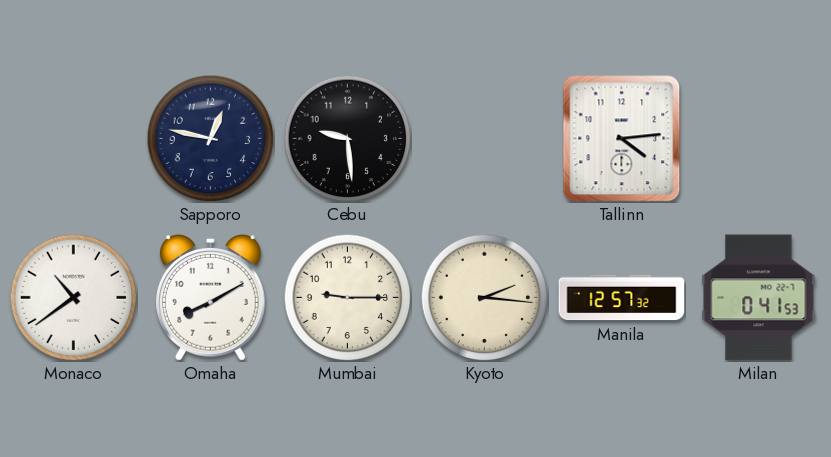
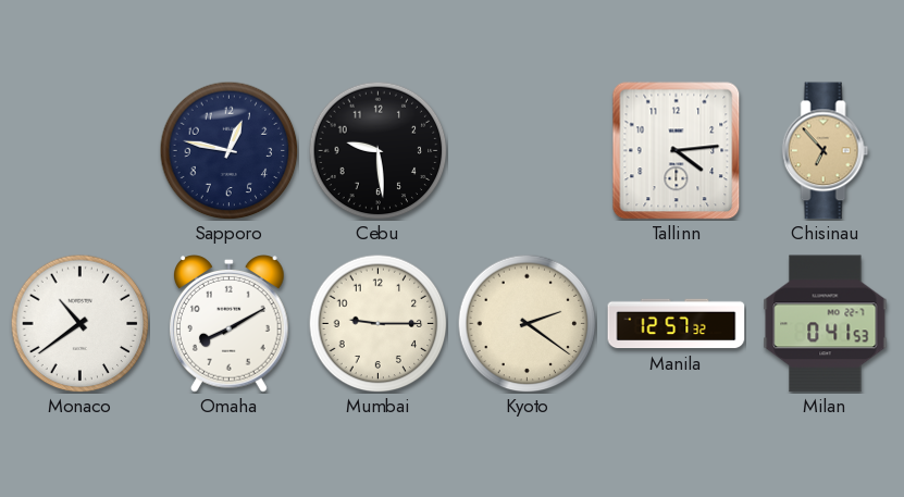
Chisinau: none -> 6:53
Kyoto: 2:16 -> 2:21
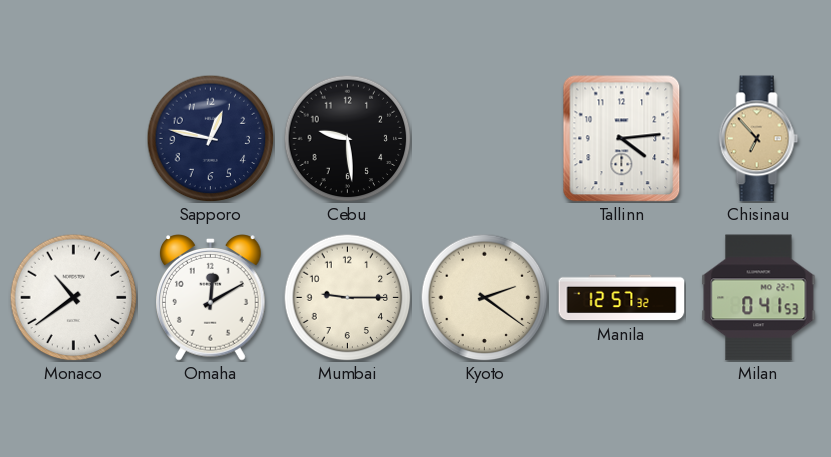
Omaha: 8:10 -> 12:10
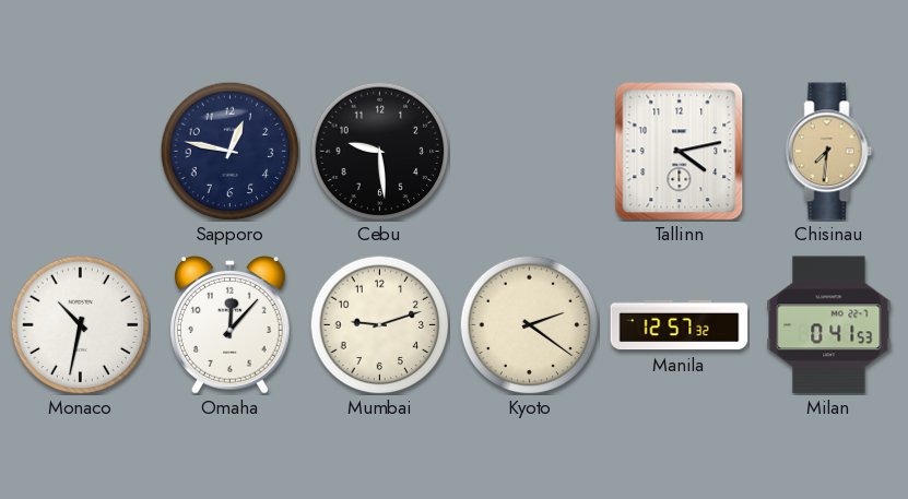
Tallinn: 4:14 -> 4:13
Chisinau: 6:53 -> 7:31
Monaco: 10:39 -> 10:32
Omaha: 12:10 -> 12:07
Mumbai: 9:15 -> 9:12
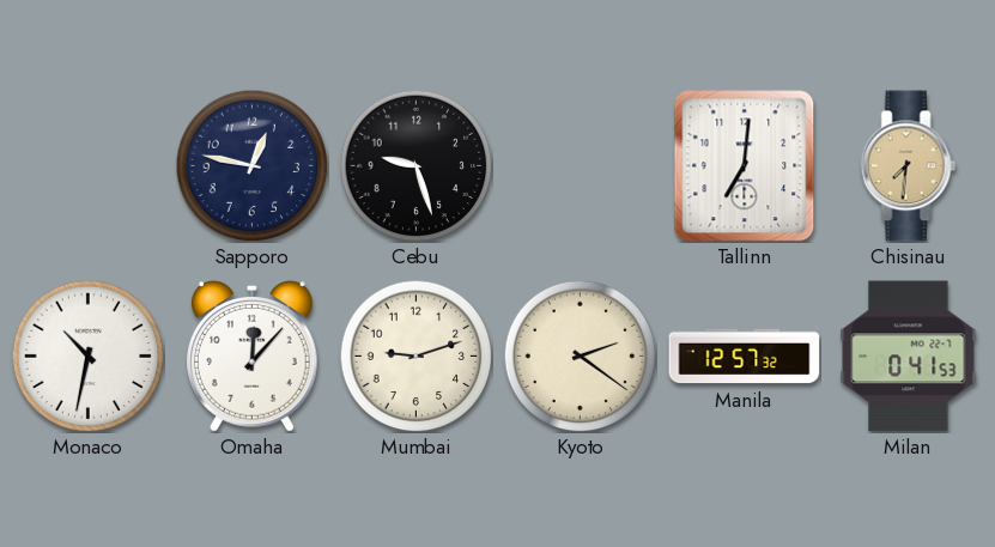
Cebu: 9:29 -> 9:27
Tallinn: 4:13 -> 7:01
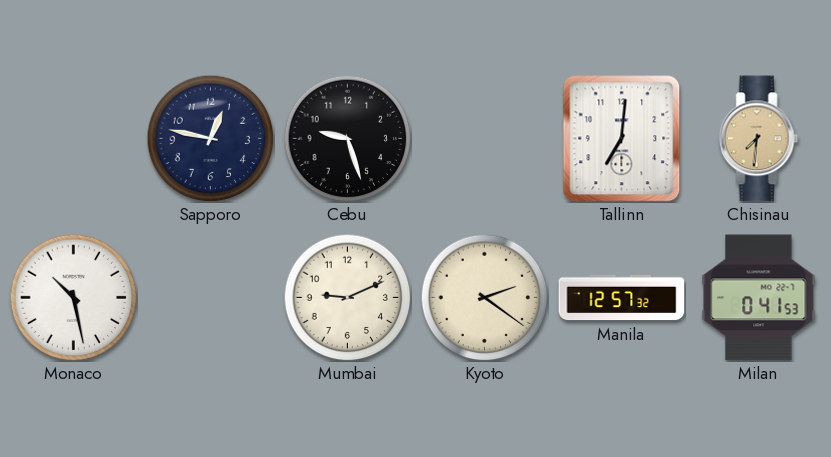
Monaco: 10:32 -> 10:28
Omaha: 12:07 -> none
Mumbai: 9:12 -> 9:11
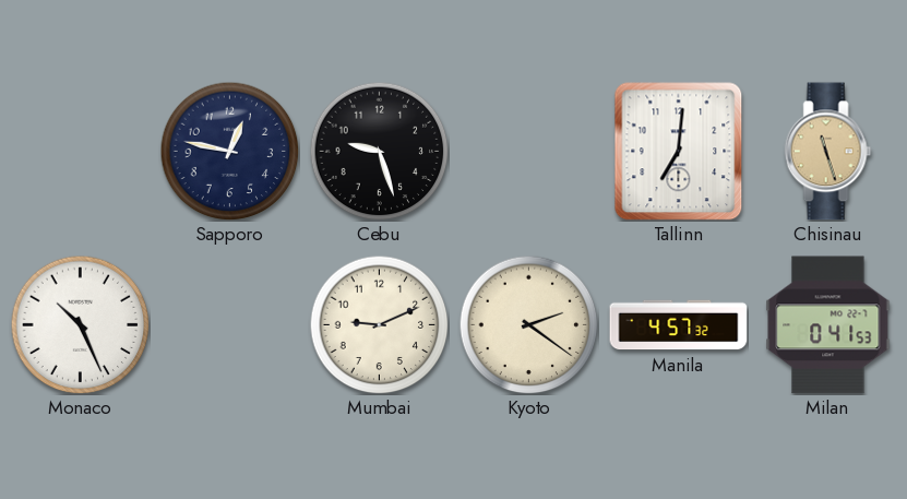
Chisinau: 7:31 -> 11:27
Monaco: 10:28 -> 10:26
Manila: 12:57 -> 4:57
